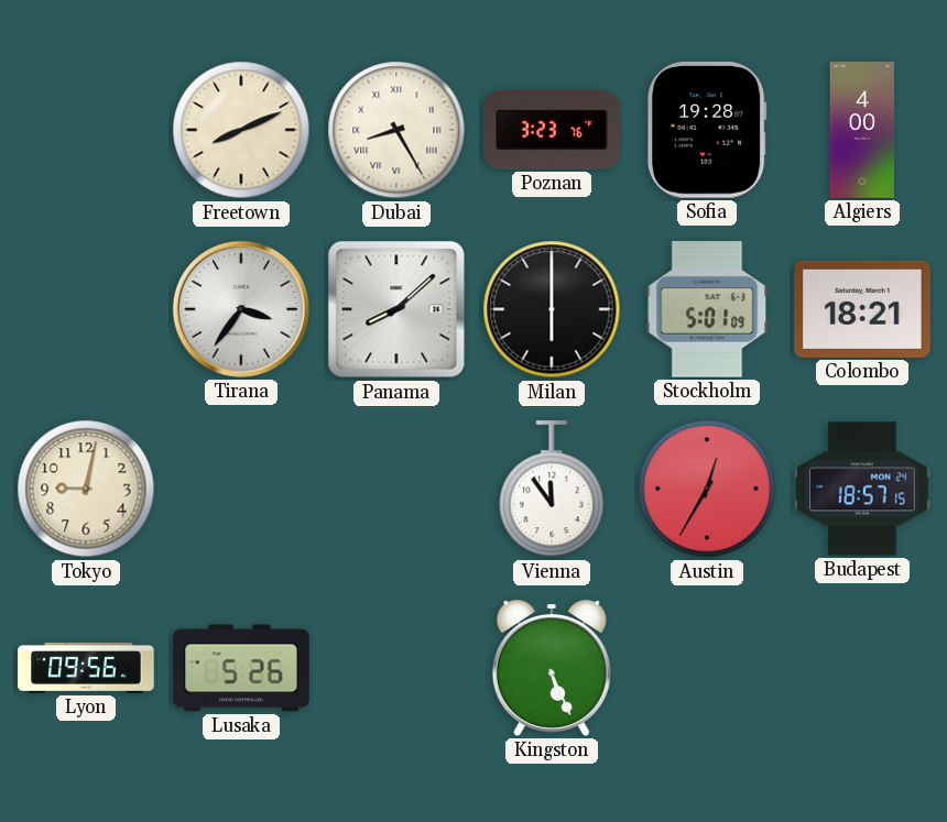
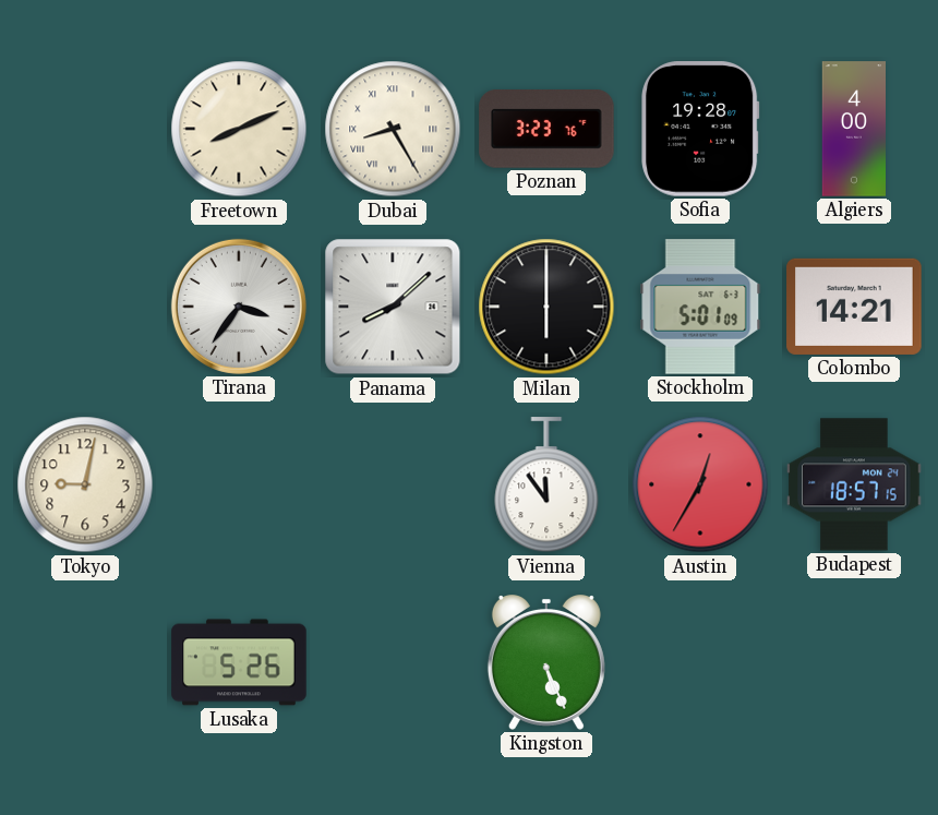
Colombo: 18:21 -> 14:21
Lyon: 09:56 -> none
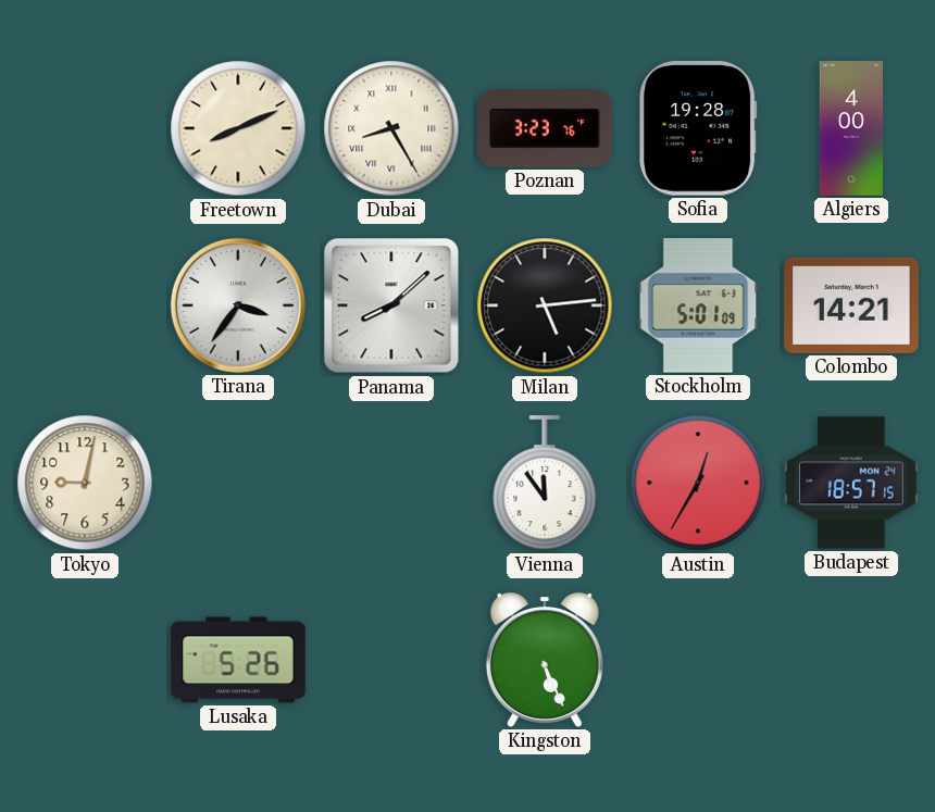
Milan: 6:00 -> 5:14
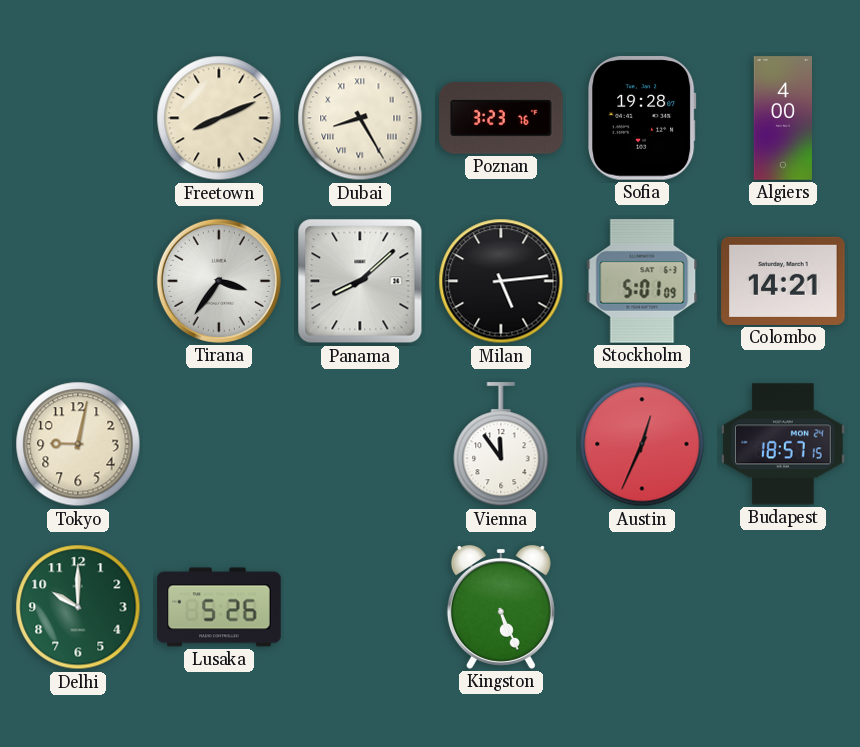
Austin: 12:35 -> 12:34
Delhi: none -> 10:00
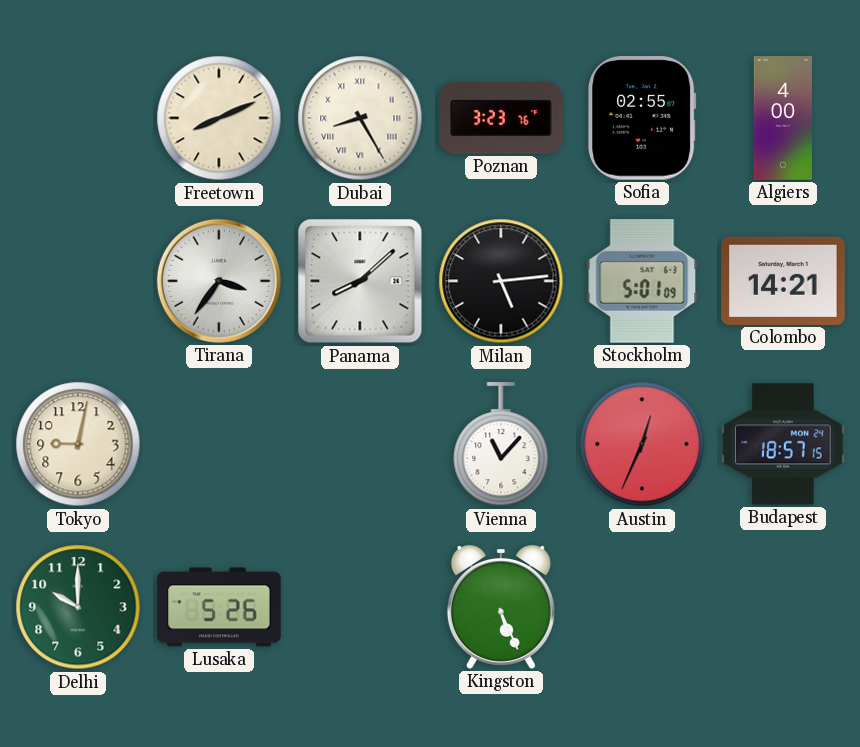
Sofia: 19:28 -> 02:55
Vienna: 11:54 -> 11:07
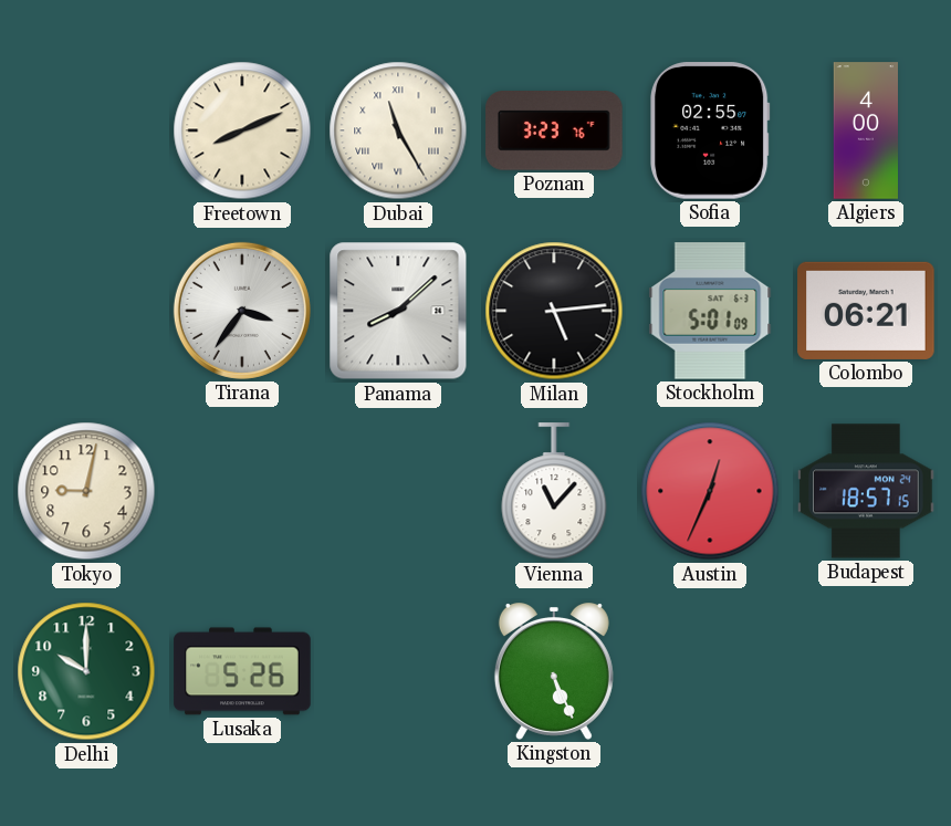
Dubai: 8:25 -> 11:25
Colombo: 14:21 -> 06:21
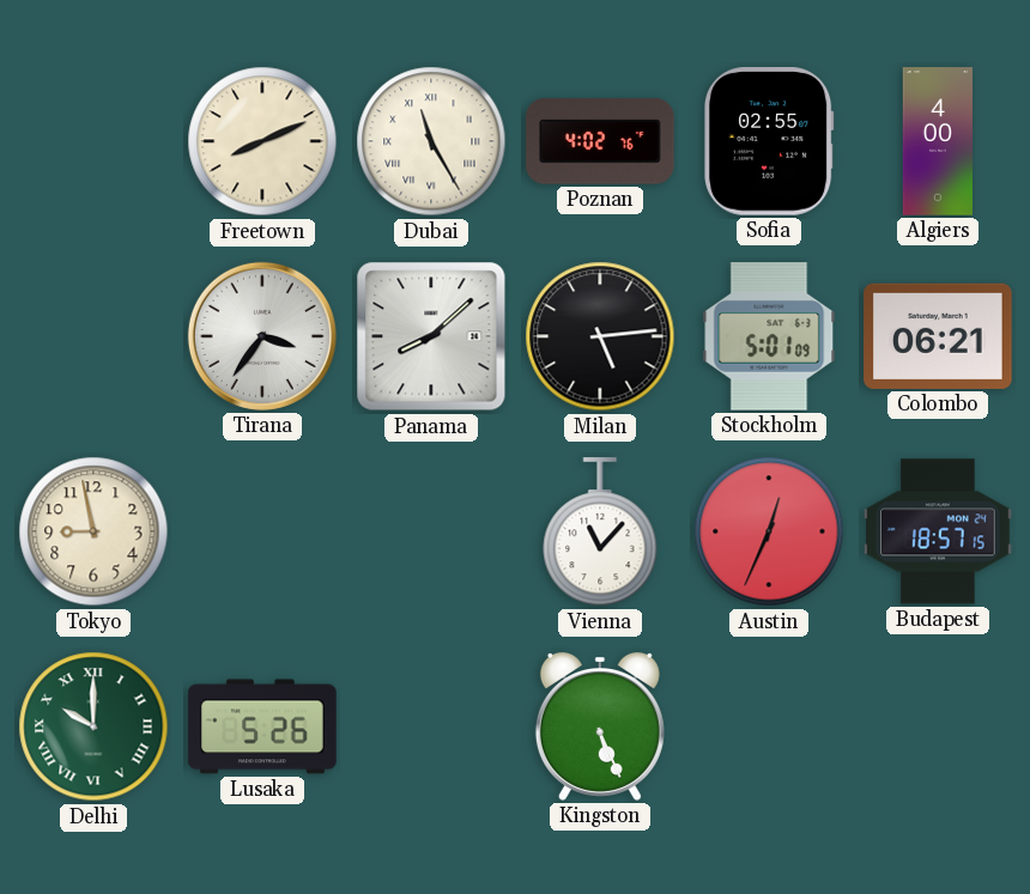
Poznan: 3:23 -> 4:02
Tokyo: 9:02 -> 8:58
Delhi numerals: Arabic -> Roman
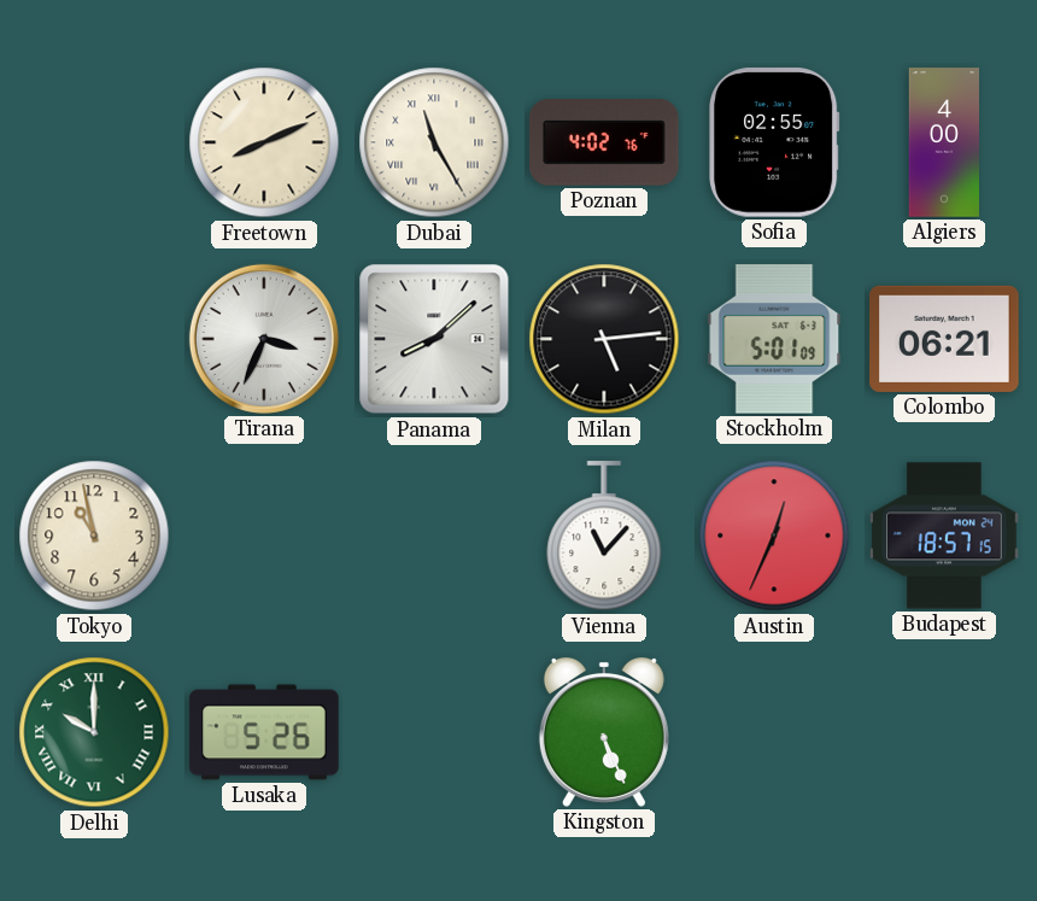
Tirana: 3:36 -> 3:34
Tokyo: 8:58 -> 10:58
